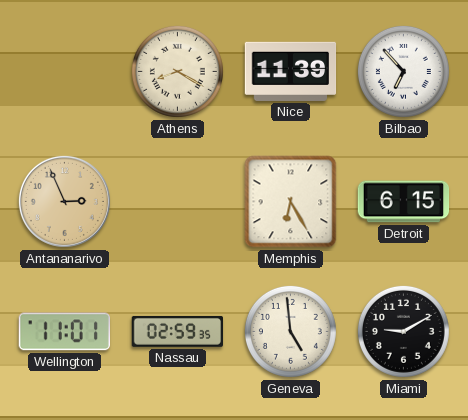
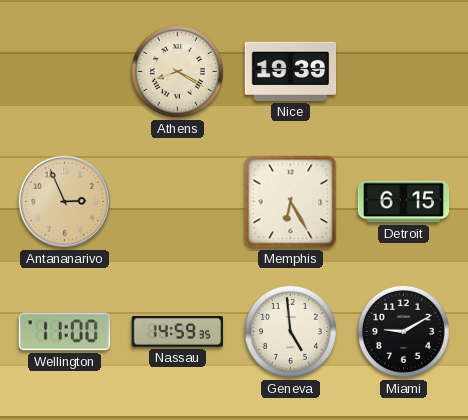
Nice: 11:39 -> 19:39
Bilbao: 6:53 -> none
Wellington: 11:01 -> 11:00
Nassau: 02:59 -> 14:59
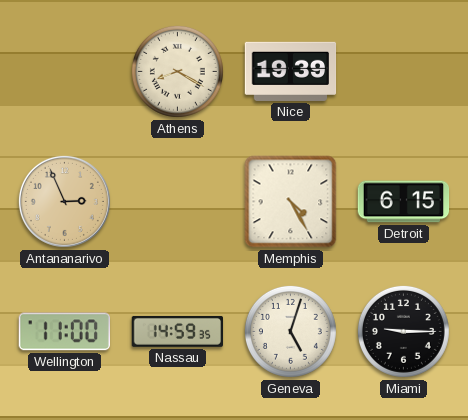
Memphis: 6:25 -> 4:25
Geneva: 4:59 -> 5:03
Miami: 9:10 -> 9:15
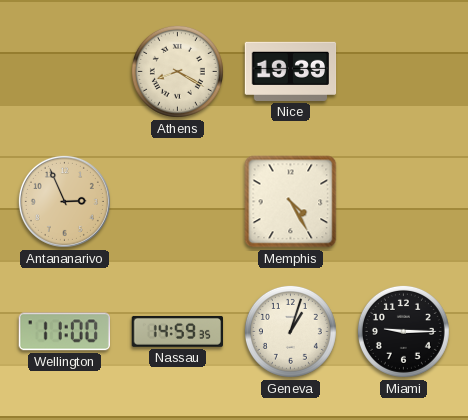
Detroit: 6:15 -> none
Geneva: 5:03 -> 1:03
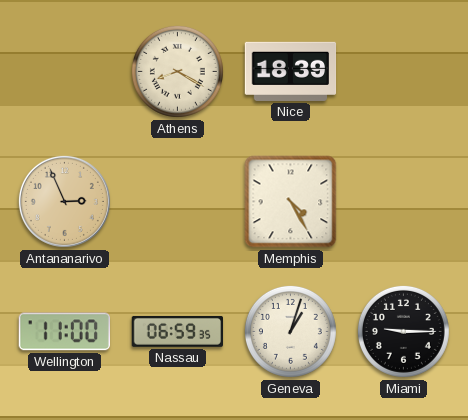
Nice: 19:39 -> 18:39
Nassau: 14:59 -> 06:59
